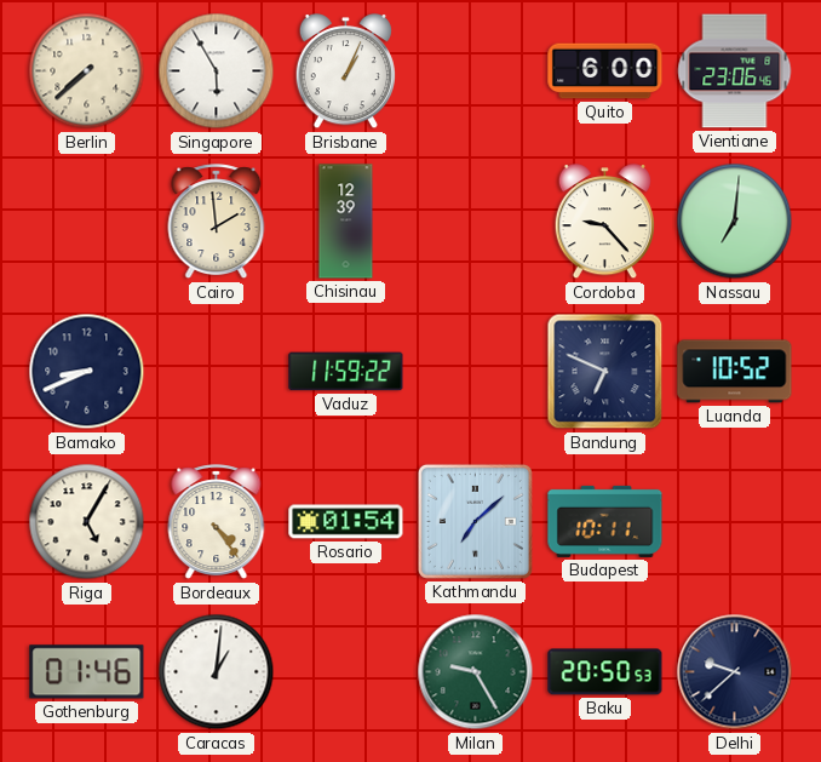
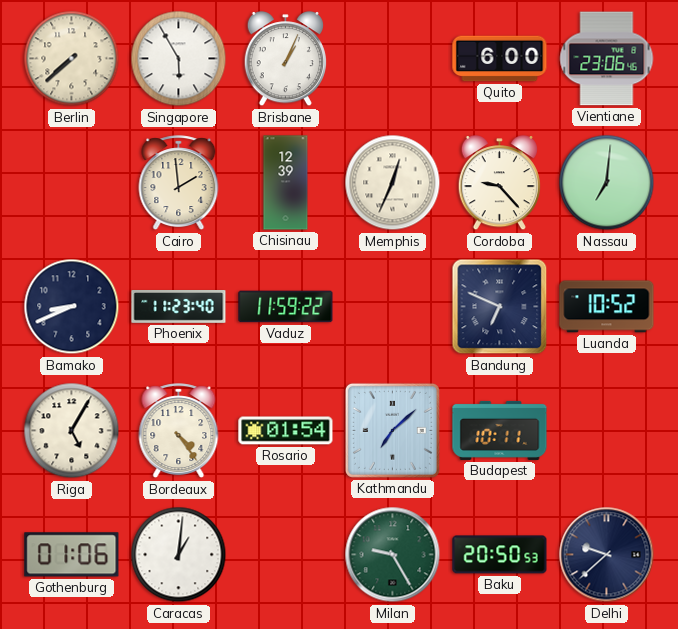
Memphis: none -> 12:34
Phoenix: none -> 11:23
Gothenburg: 01:46 -> 01:06
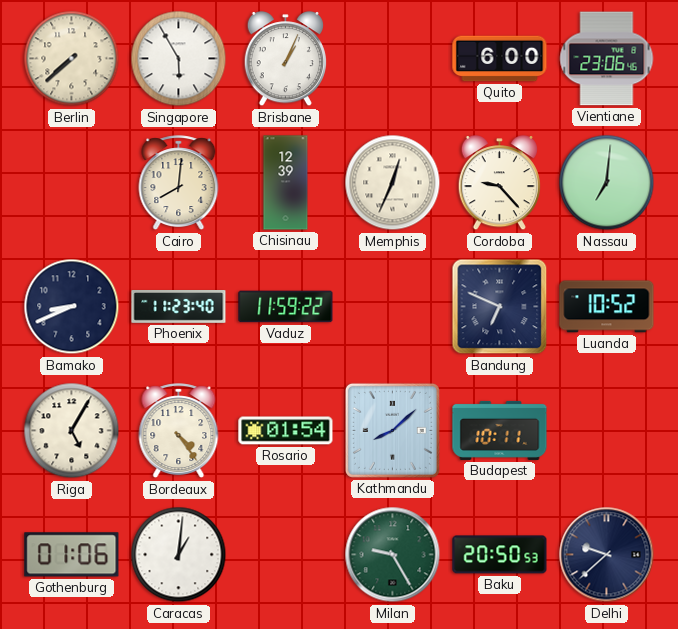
Cairo: 1:59 -> 8:01
Kathmandu: 7:08 -> 8:08
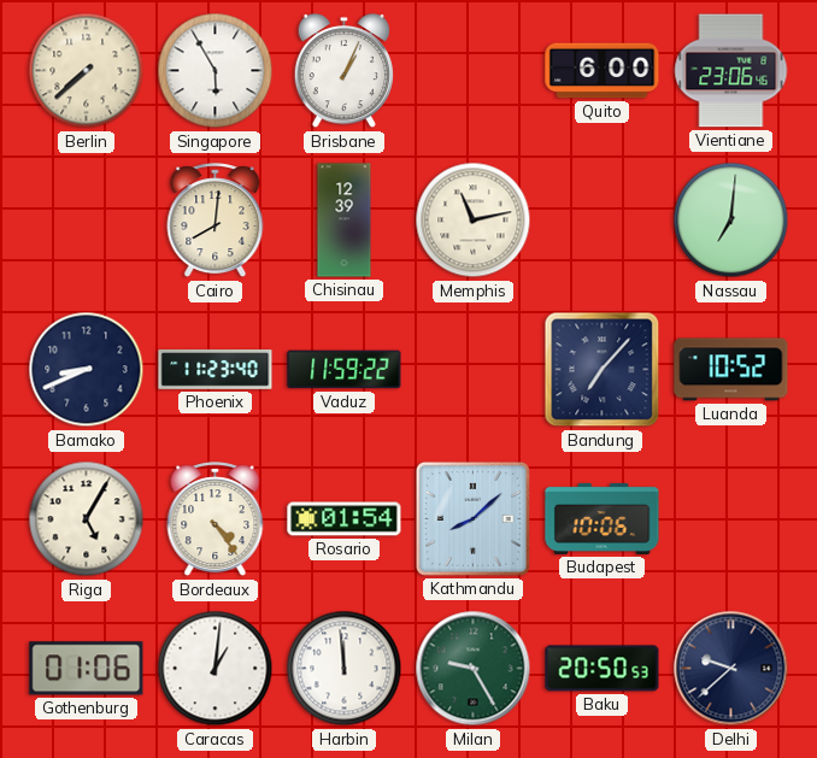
Memphis: 12:34 -> 11:13
Cordoba: 9:23 -> none
Bandung: 6:49 -> 7:07
Budapest: 10:11 -> 10:06
Harbin: none -> 11:59
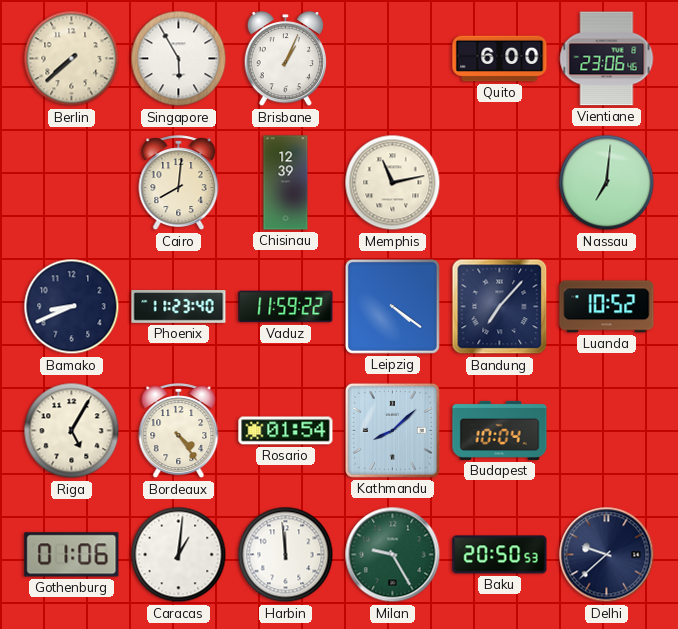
Leipzig: none -> 4:21
Budapest: 10:06 -> 10:04
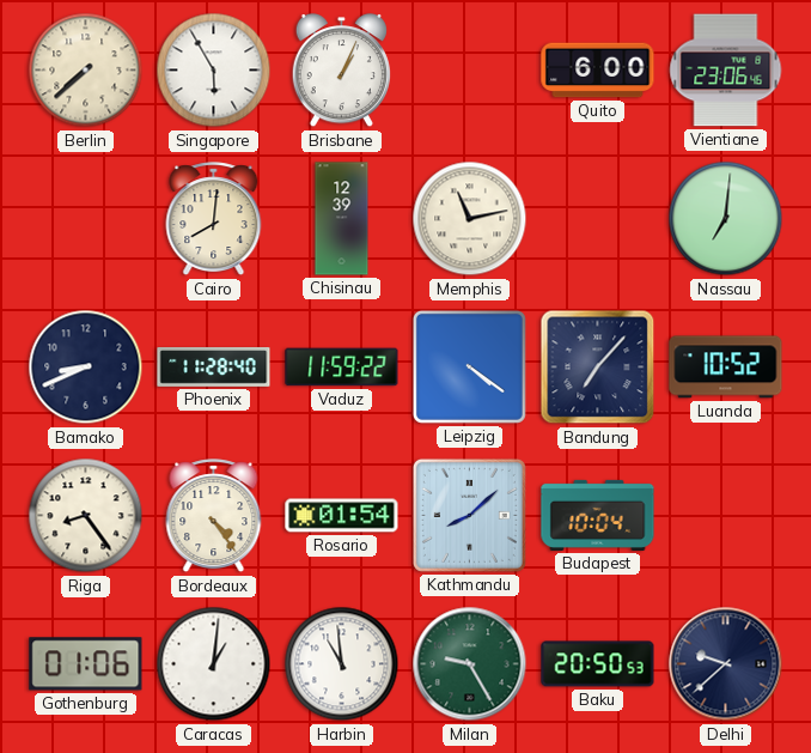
Phoenix: 11:23 -> 11:28
Riga: 5:05 -> 8:24
Harbin: 11:59 -> 10:59
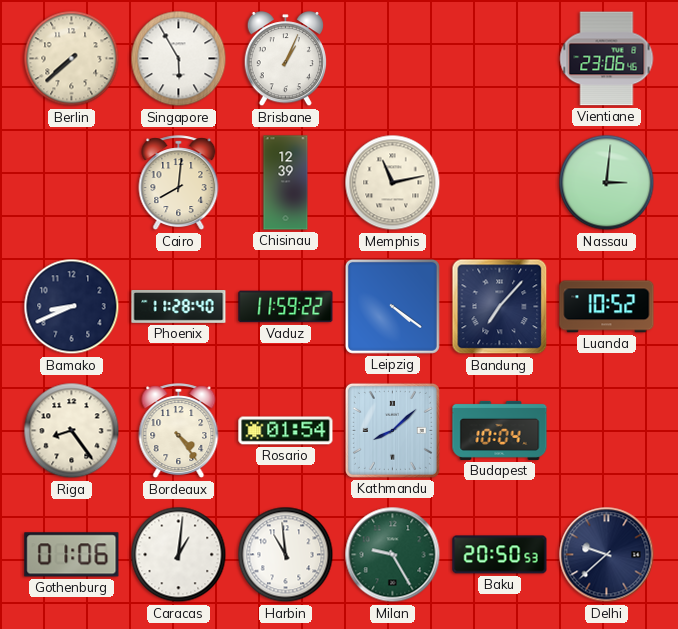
Quito: 6:00 -> none
Nassau: 7:01 -> 3:01
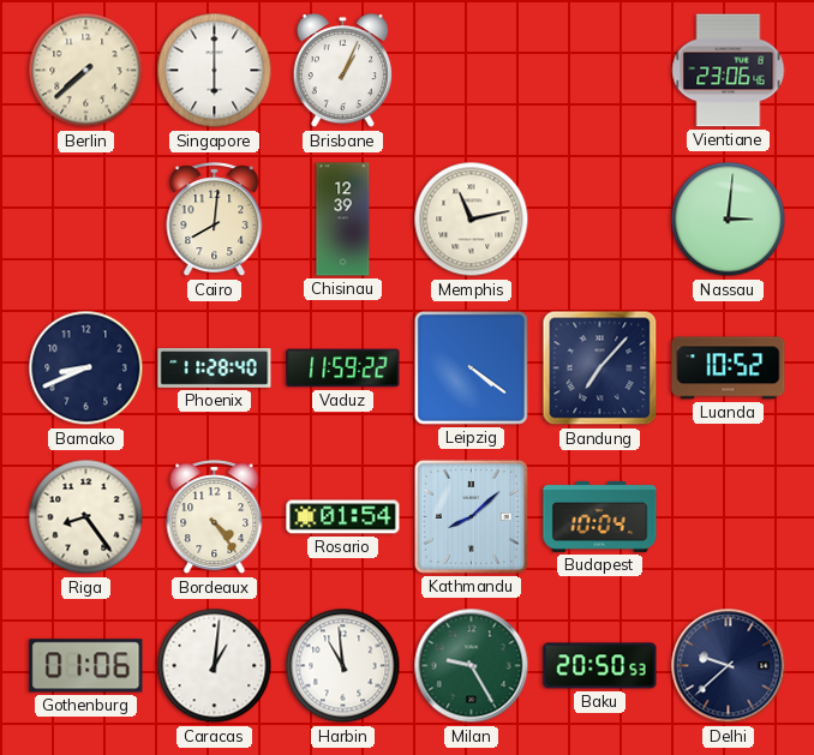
Singapore: 5:55 -> 6:00
